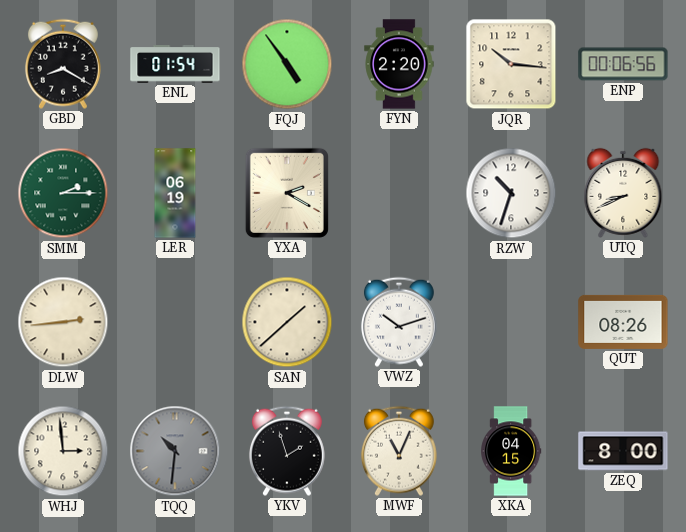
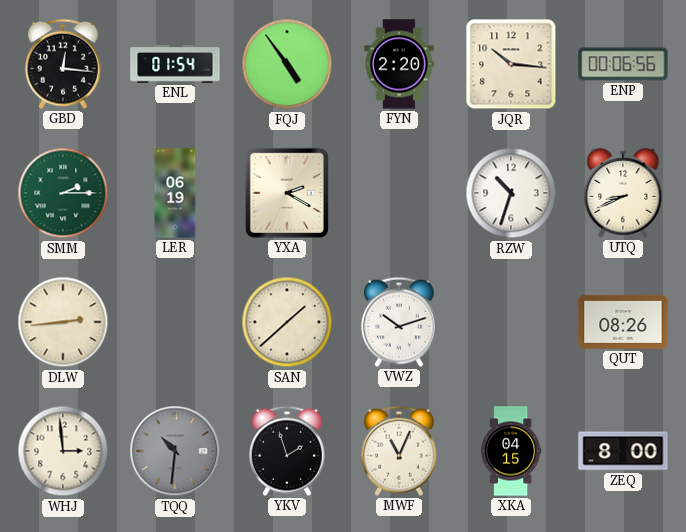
GBD: 8:20 -> 12:16
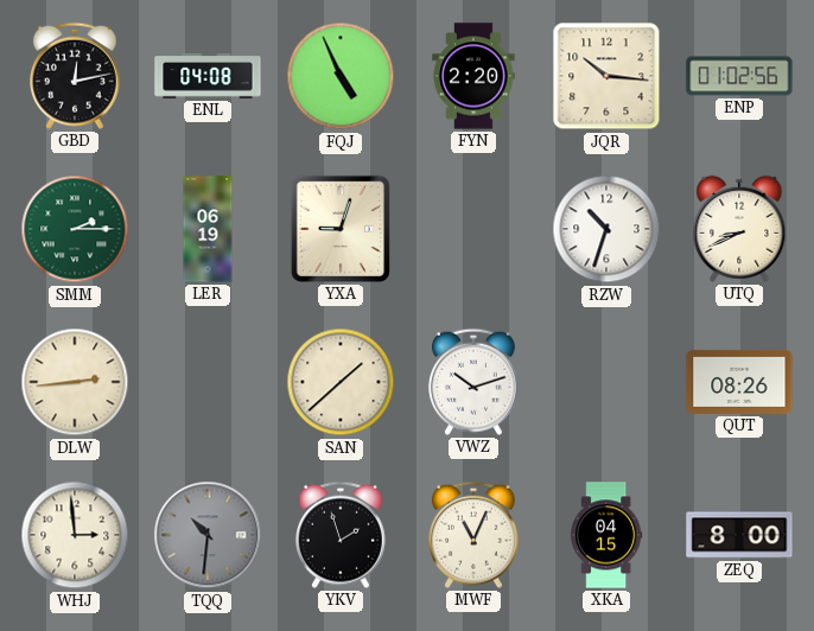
GBD: 12:16 -> 12:13
ENL: 01:54 -> 04:08
FQJ: 4:54 -> 4:56
ENP: 00:06 -> 01:02
YXA: 2:20 -> 9:03
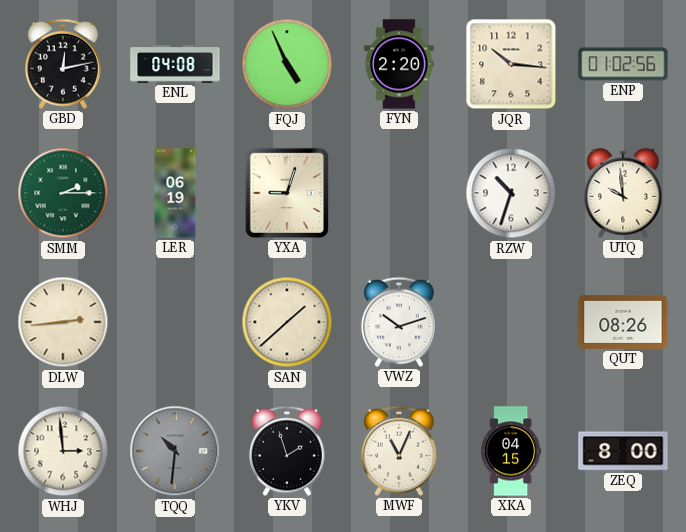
UTQ: 8:41 -> 9:59
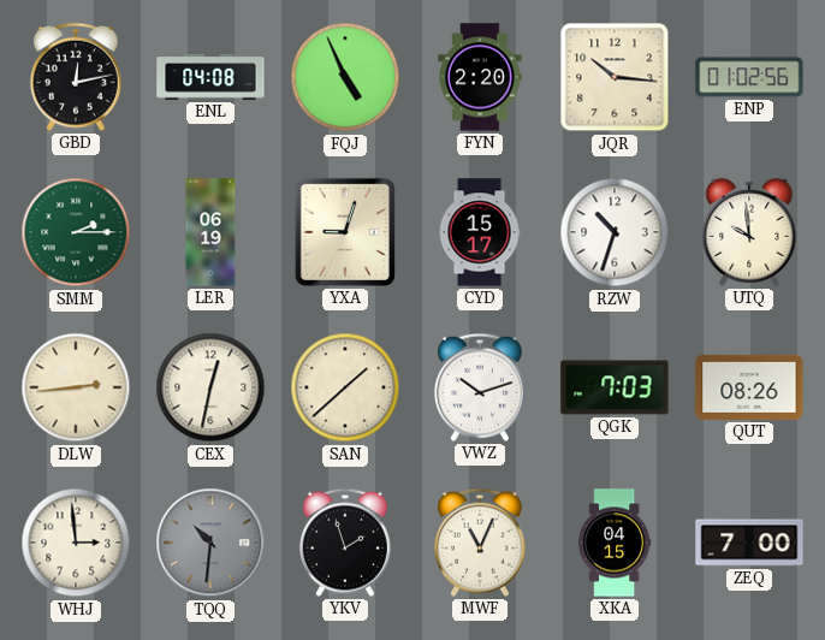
CYD: none -> 15:17
CEX: none -> 12:32
QGK: none -> 7:03
ZEQ: 8:00 -> 7:00
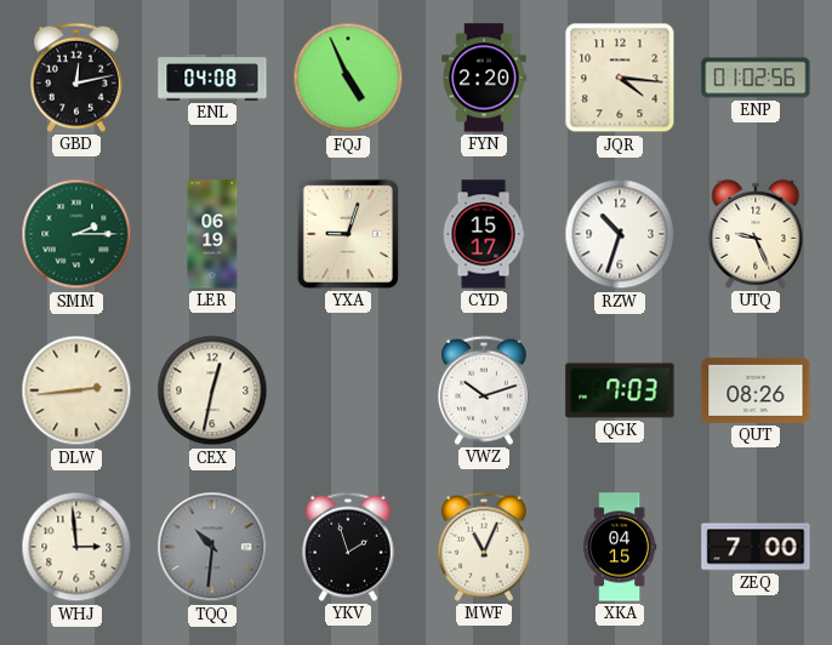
JQR: 10:16 -> 4:16
UTQ: 9:59 -> 9:26
SAN: 1:38 -> none
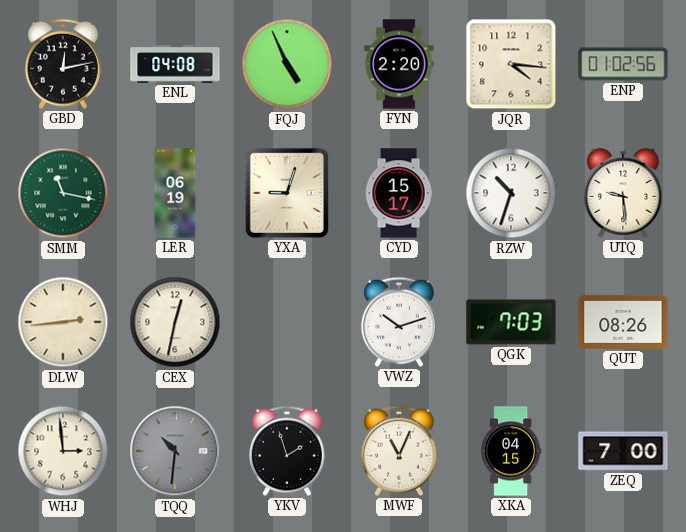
SMM: 2:15 -> 11:17
UTQ: 9:26 -> 9:29
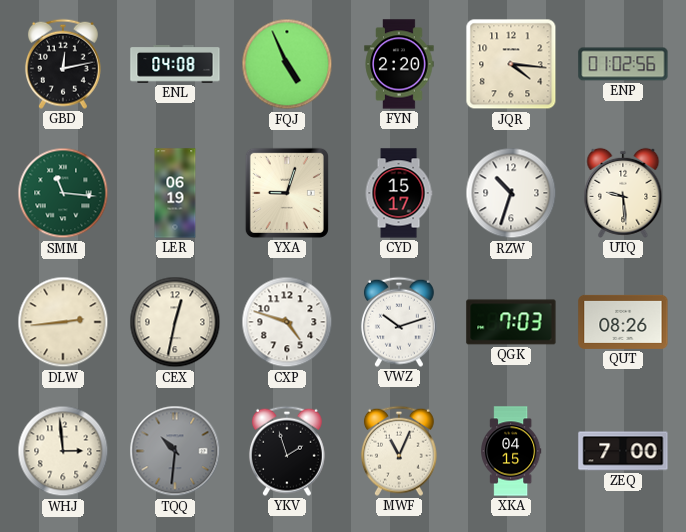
SMM: 11:17 -> 11:16
CXP: none -> 4:48
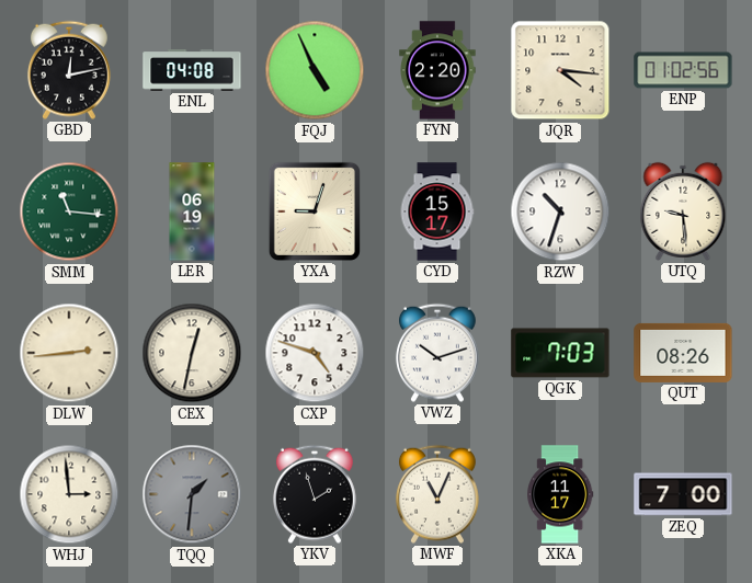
TQQ: 10:31 -> 1:31
XKA: 04:15 -> 11:17
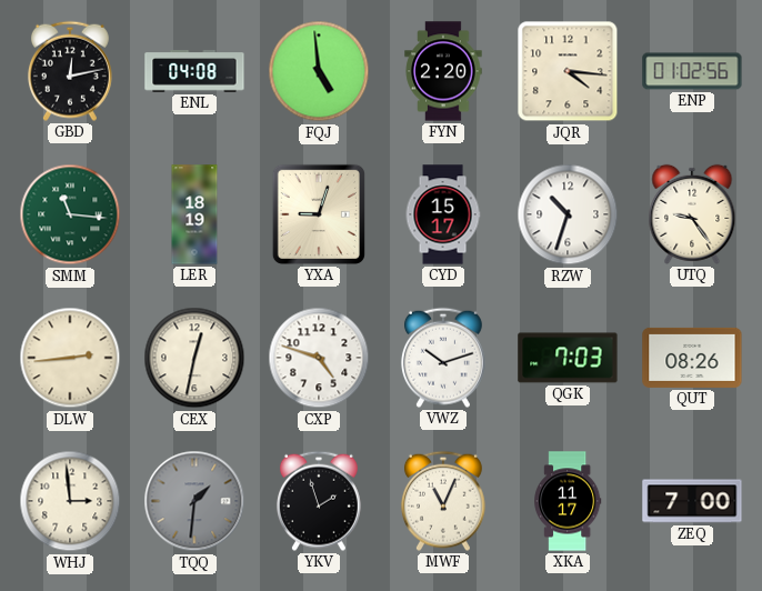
FQJ: 4:56 -> 4:59
LER: 06:19 -> 18:19
UTQ: 9:29 -> 9:24
